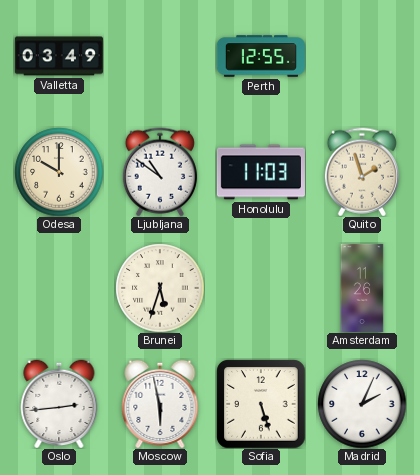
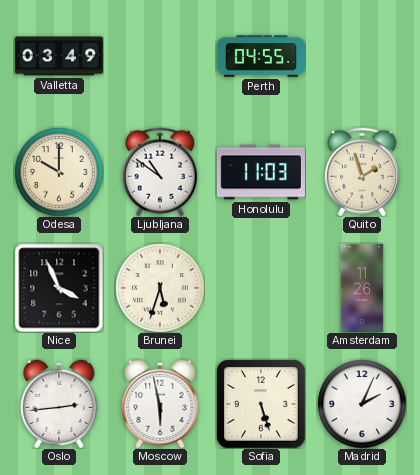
Perth: 12:55 -> 04:55
Nice: none -> 3:56
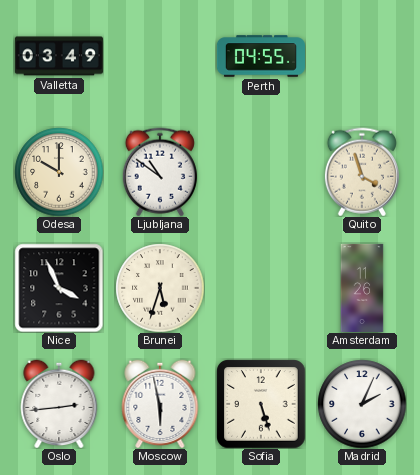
Honolulu: 11:03 -> none
Quito: 1:57 -> 3:57
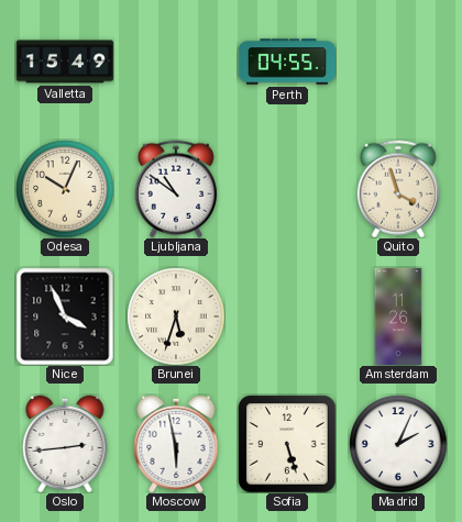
Valletta: 03:49 -> 15:49
Odesa: 10:00 -> 10:04
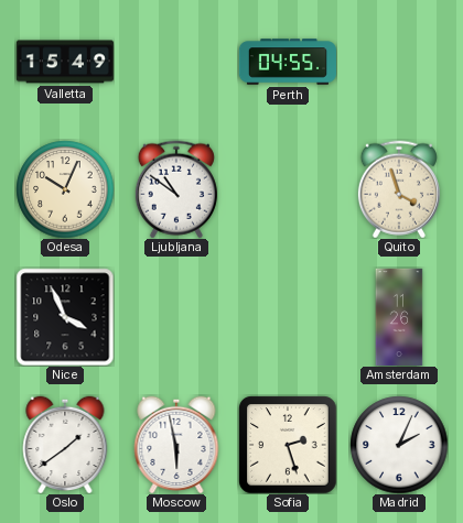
Brunei: 5:33 -> none
Oslo: 2:44 -> 1:39
Sofia: 5:27 -> 2:27
